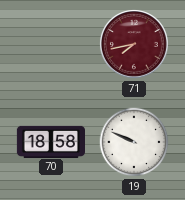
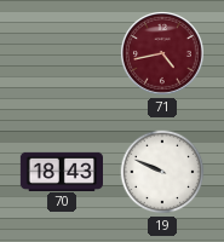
71: 7:43 -> 4:43
70: 18:58 -> 18:43
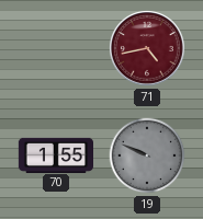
70: 18:43 -> 1:55
19 dial: white -> grey
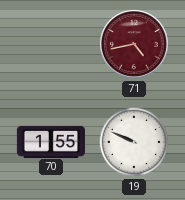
19 dial: grey -> white
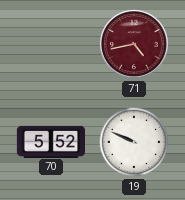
70: 1:55 -> 5:52
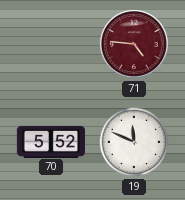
71: 4:43 -> 4:46
19: 9:49 -> 11:49
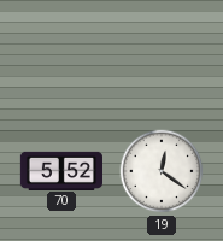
71: 4:46 -> none
19: 11:49 -> 12:21
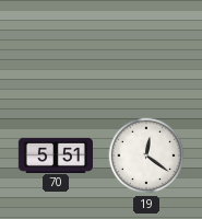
70: 5:52 -> 5:51
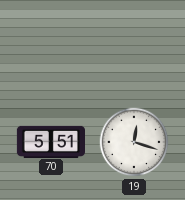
19: 12:21 -> 12:18
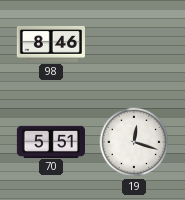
98: none -> 8:46
